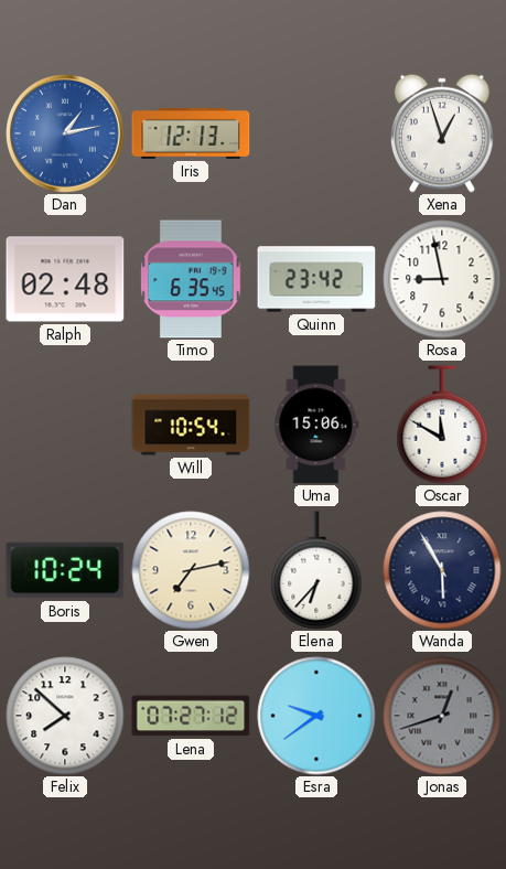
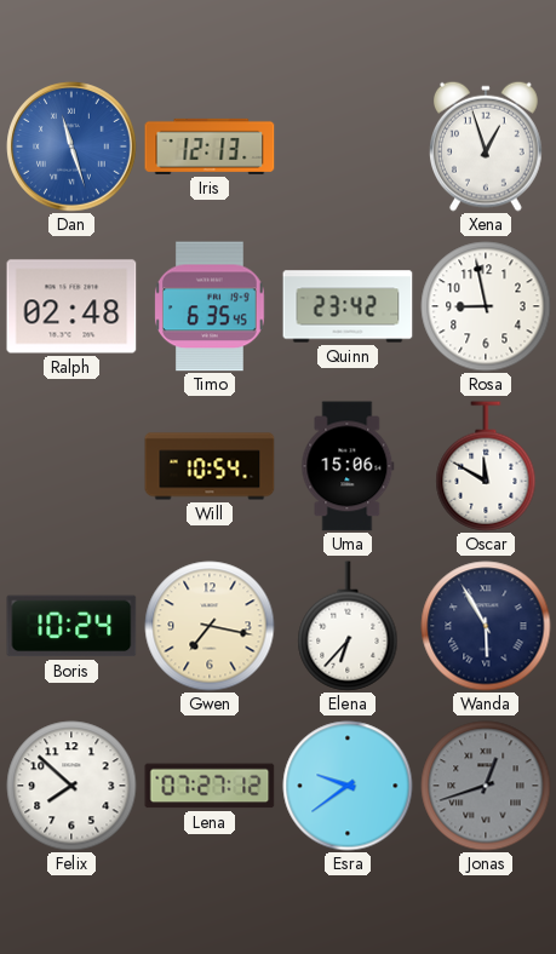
Dan: 1:13 -> 11:27
Gwen: 7:13 -> 7:17
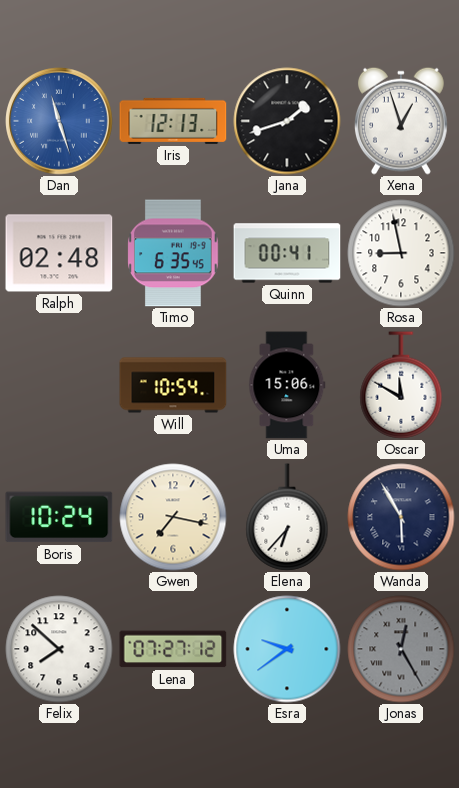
Jana: none -> 1:42
Quinn: 23:42 -> 00:41
Jonas: 12:42 -> 12:25
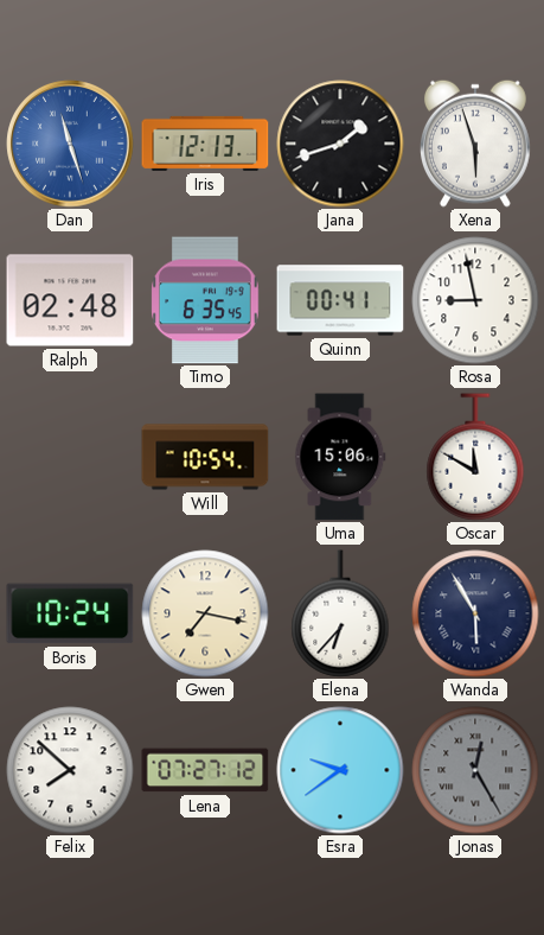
Xena: 12:57 -> 5:57
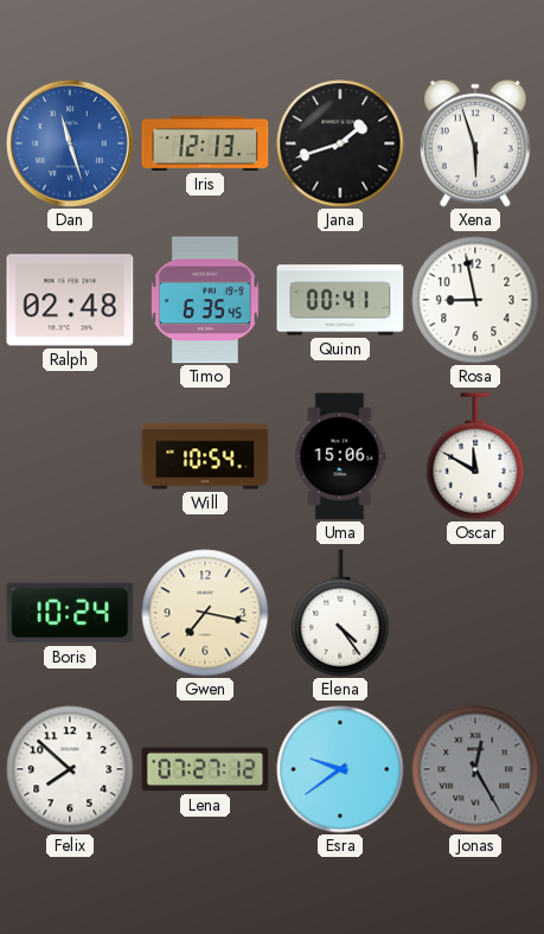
Elena: 6:37 -> 4:24
Wanda: 5:55 -> none
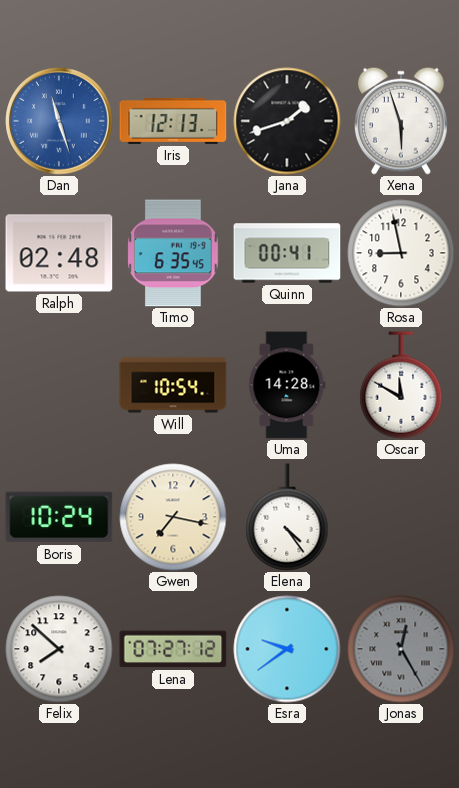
Uma: 15:06 -> 14:28
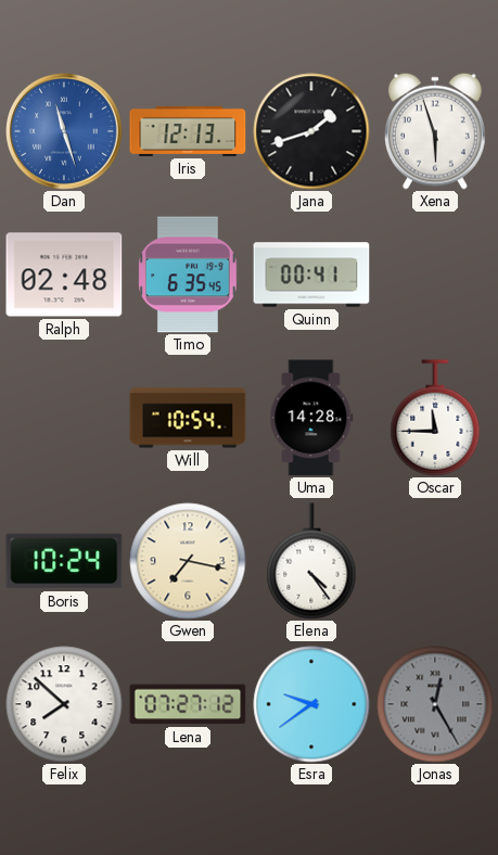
Rosa: 8:58 -> none
Oscar: 11:50 -> 11:45
